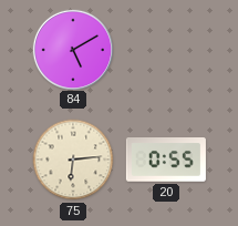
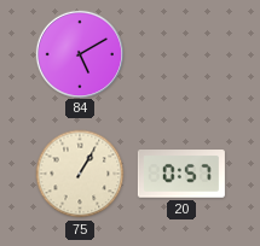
75: 6:14 -> 1:05
20: 0:55 -> 0:57
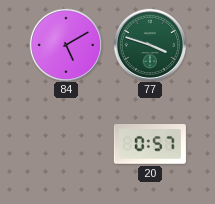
77: none -> 3:48
75: 1:05 -> none
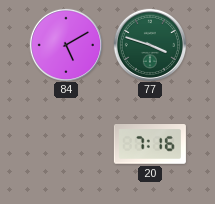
20: 0:57 -> 7:16
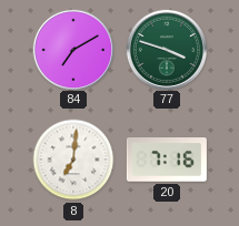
84: 5:10 -> 7:10
8: none -> 7:01
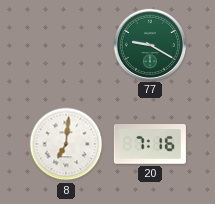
84: 7:10 -> none
77: 3:48 -> 9:20
